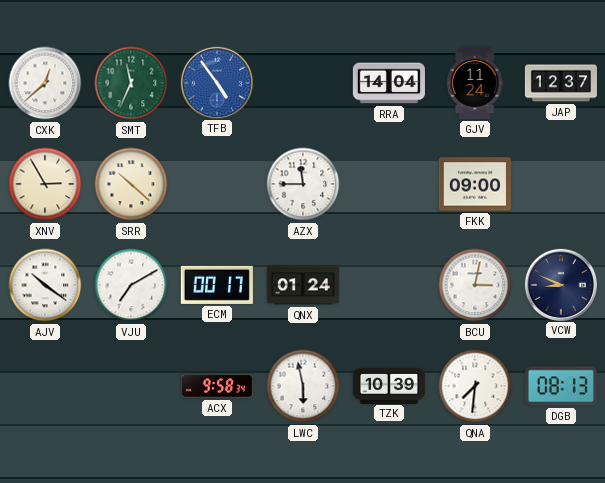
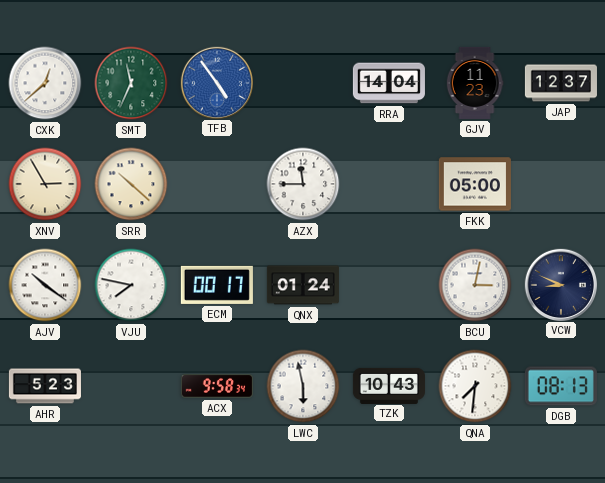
GJV: 11:24 -> 11:23
FKK: 09:00 -> 05:00
VJU: 7:10 -> 7:47
AHR: none -> 5:23
TZK: 10:39 -> 10:43
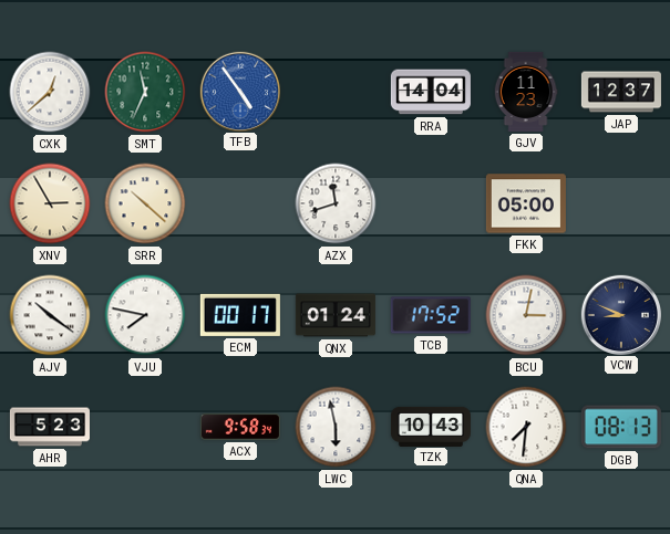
AZX: 11:45 -> 11:42
TCB: none -> 17:52
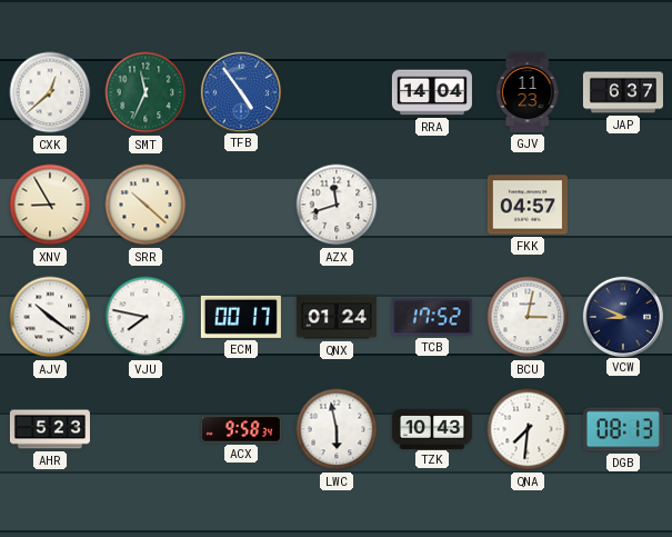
JAP: 12:37 -> 6:37
XNV: 2:55 -> 8:55
FKK: 05:00 -> 04:57
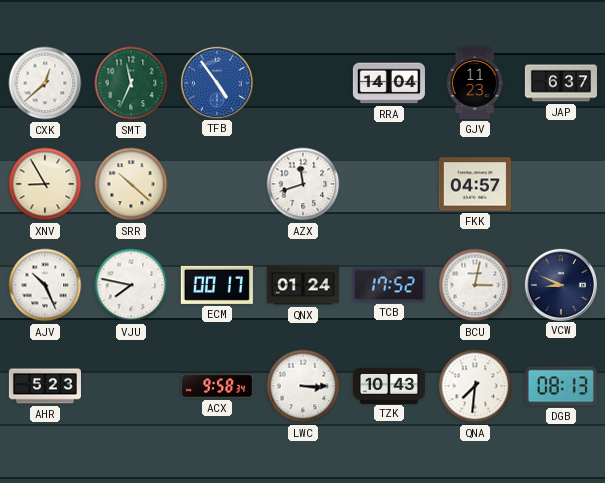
AJV: 10:21 -> 10:26
LWC: 5:58 -> 3:15
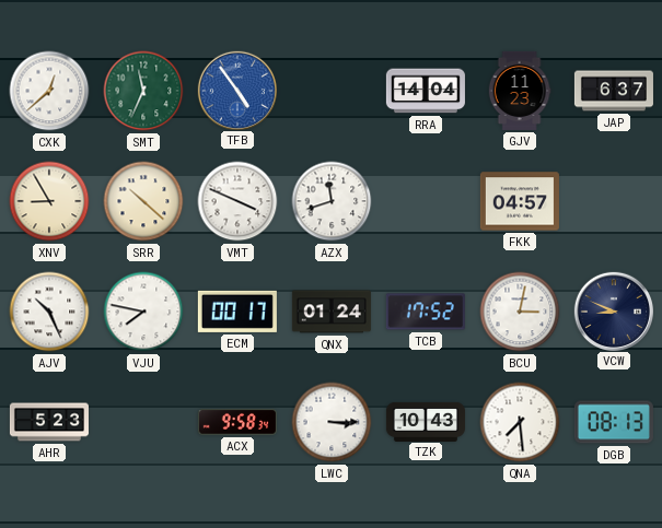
VMT: none -> 3:49
QNA: 7:31 -> 7:29
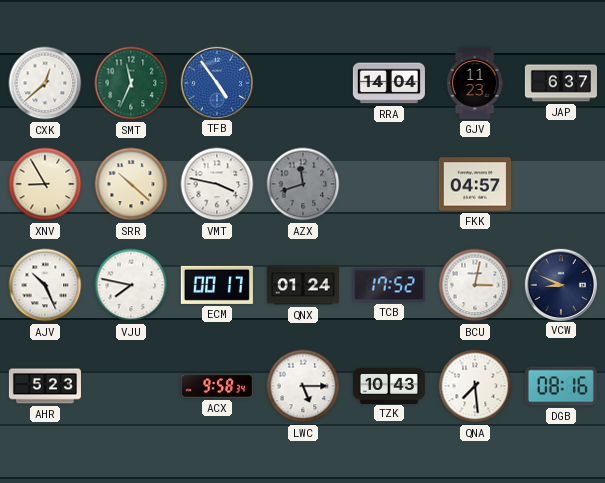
VMT: 3:49 -> 3:47
AZX dial: white -> grey
LWC: 3:15 -> 5:15
DGB: 08:13 -> 08:16
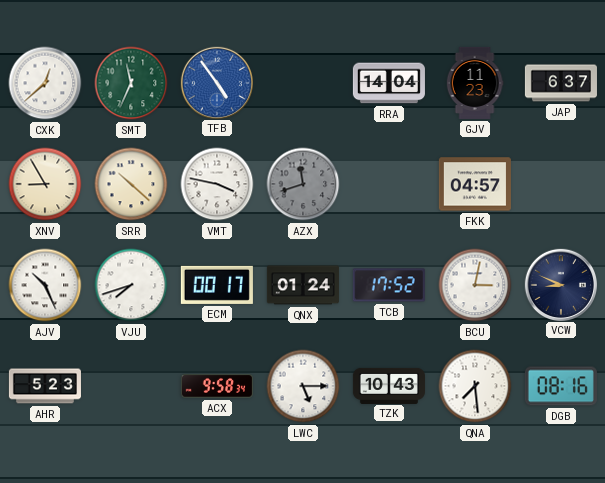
VJU: 7:47 -> 7:42
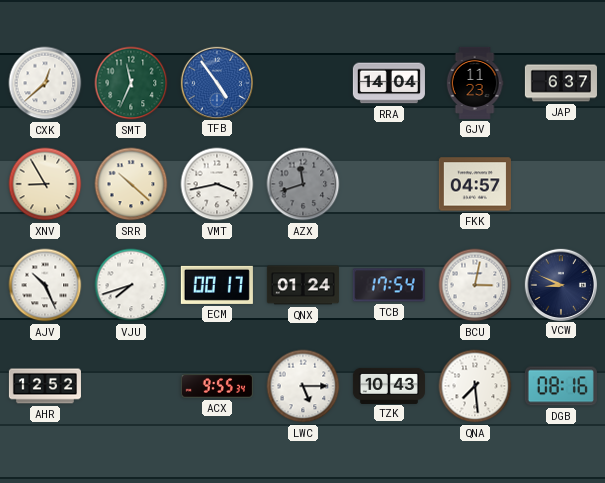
VMT: 3:47 -> 3:43
TCB: 17:52 -> 17:54
AHR: 5:23 -> 12:52
ACX: 9:58 -> 9:55
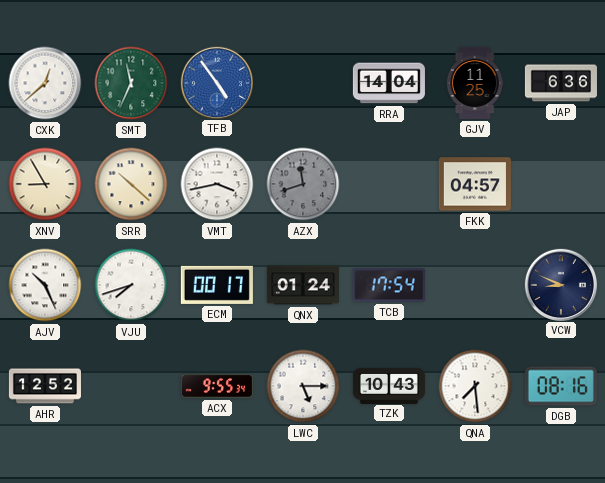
GJV: 11:23 -> 11:25
JAP: 6:37 -> 6:36
BCU: 3:02 -> none
